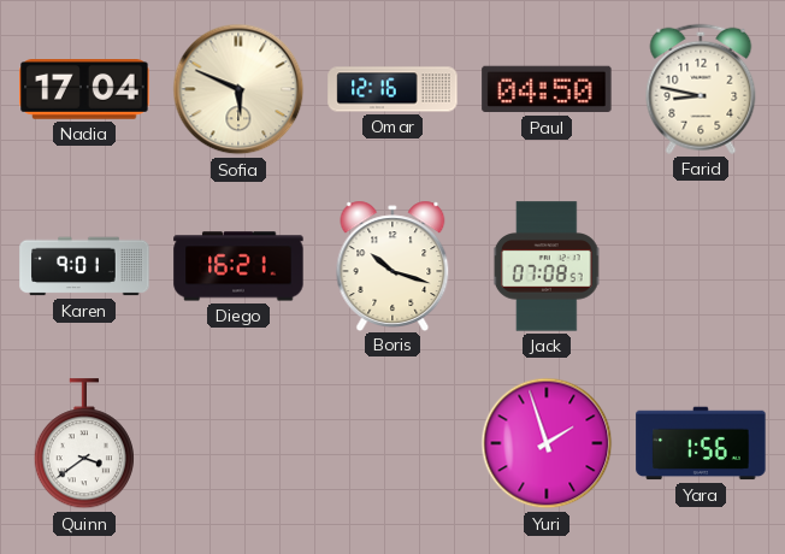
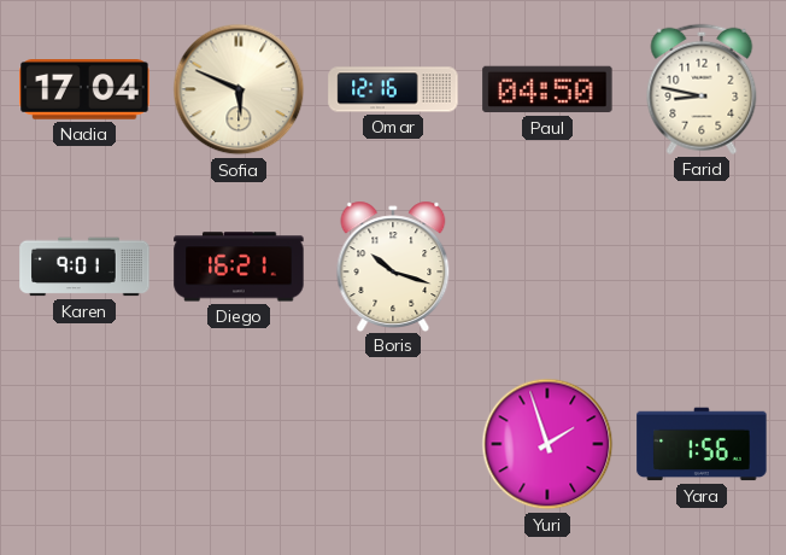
Jack: 07:08 -> none
Quinn: 3:39 -> none
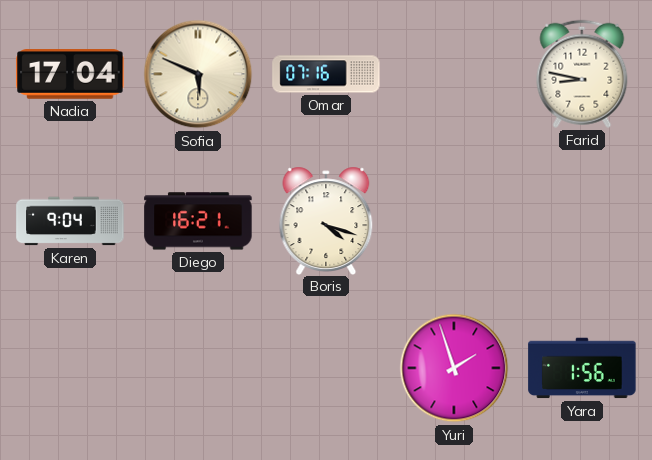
Omar: 12:16 -> 07:16
Paul: 04:50 -> none
Karen: 9:01 -> 9:04
Boris: 10:18 -> 4:18
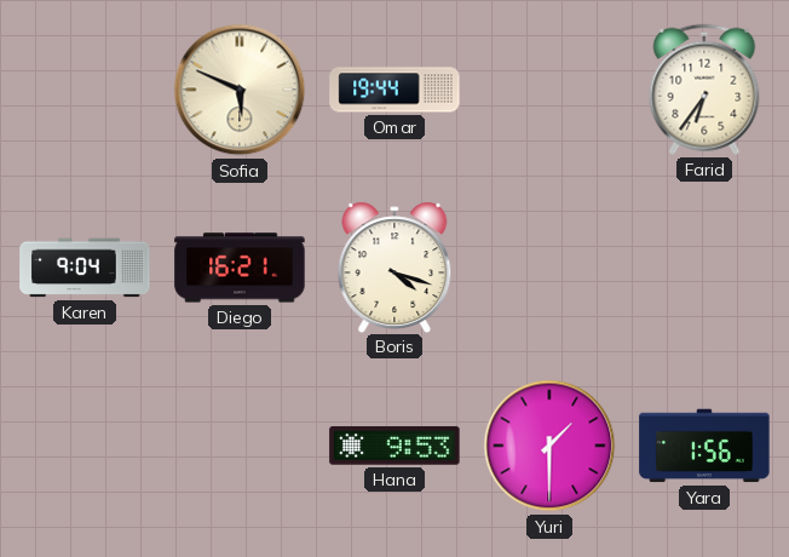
Nadia: 17:04 -> none
Omar: 07:16 -> 19:44
Farid: 8:47 -> 6:36
Hana: none -> 9:53
Yuri: 1:57 -> 1:30
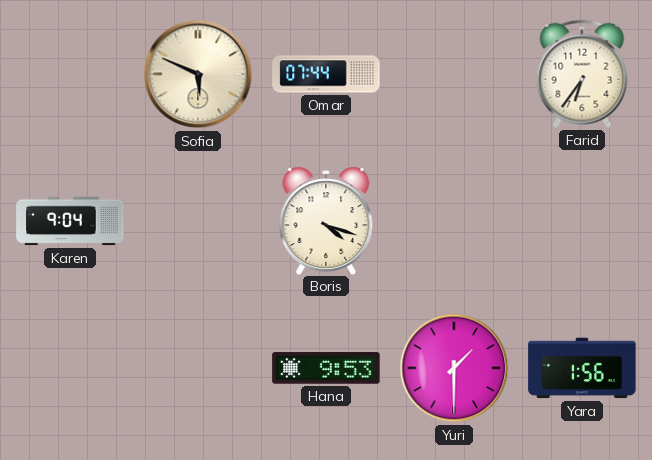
Omar: 19:44 -> 07:44
Diego: 16:21 -> none
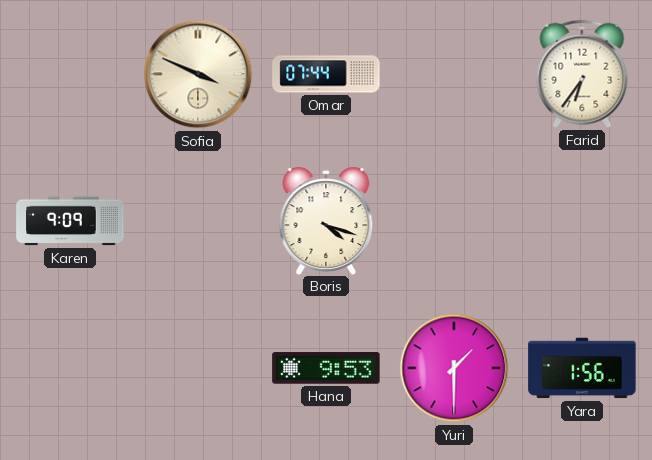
Sofia: 5:49 -> 3:49
Karen: 9:04 -> 9:09
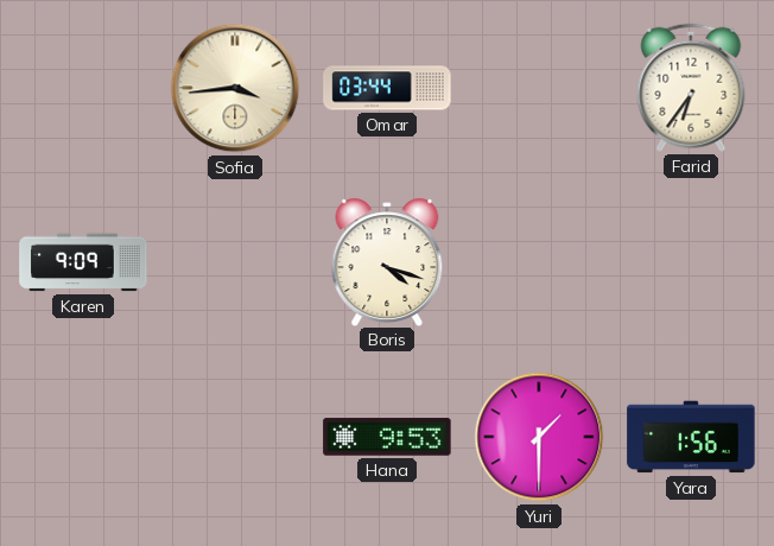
Sofia: 3:49 -> 3:44
Omar: 07:44 -> 03:44
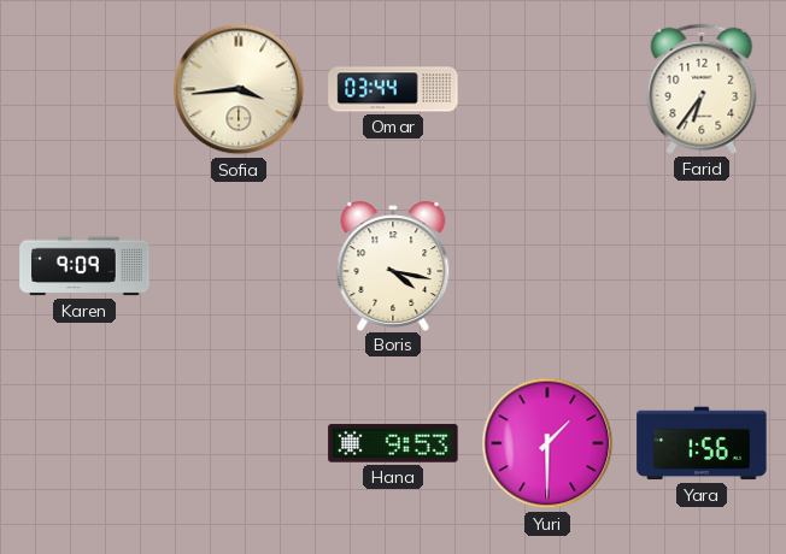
Boris: 4:18 -> 4:17
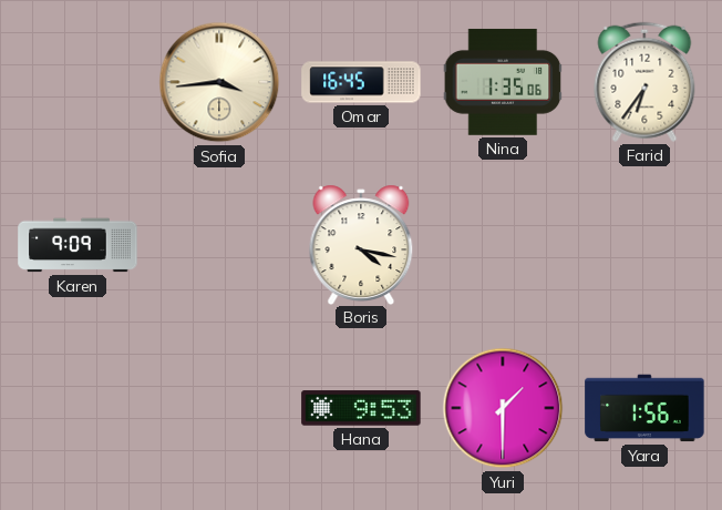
Omar: 03:44 -> 16:45
Nina: none -> 1:35
